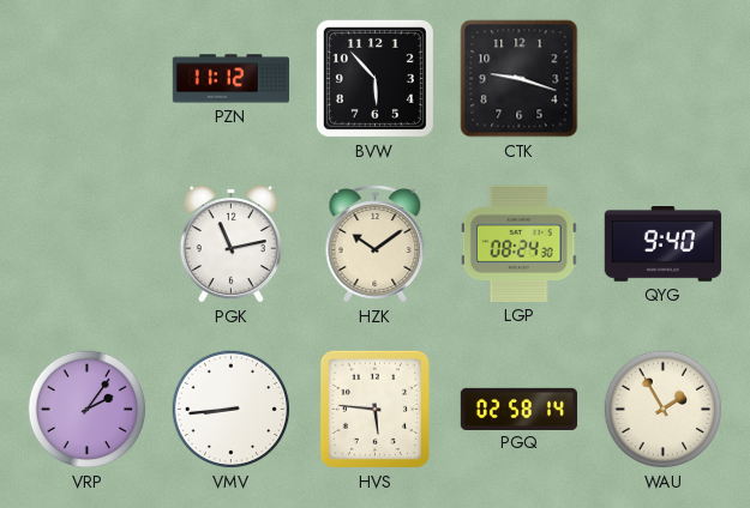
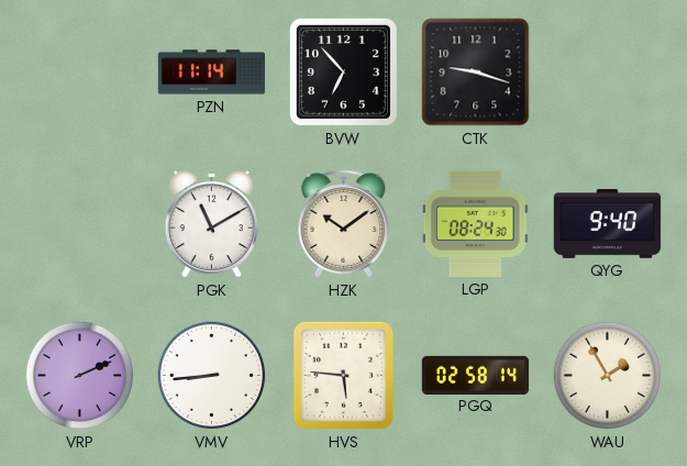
PZN: 11:12 -> 11:14
BVW: 5:53 -> 6:53
PGK: 11:13 -> 11:10
VRP: 2:06 -> 2:11
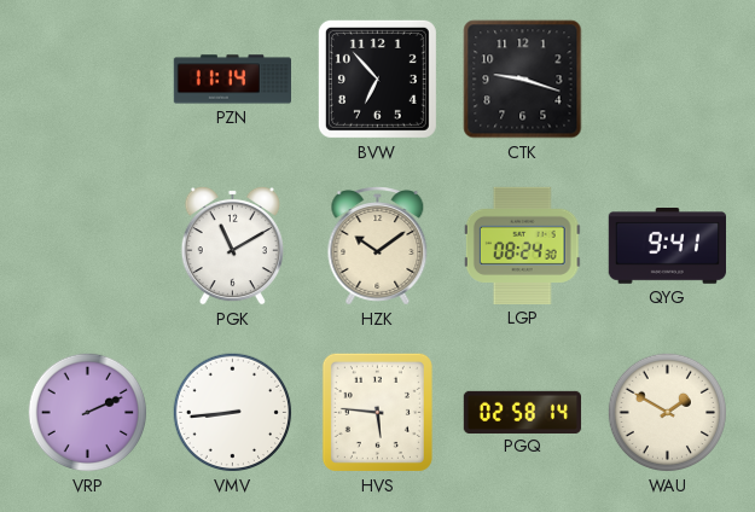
QYG: 9:40 -> 9:41
WAU: 1:55 -> 1:50
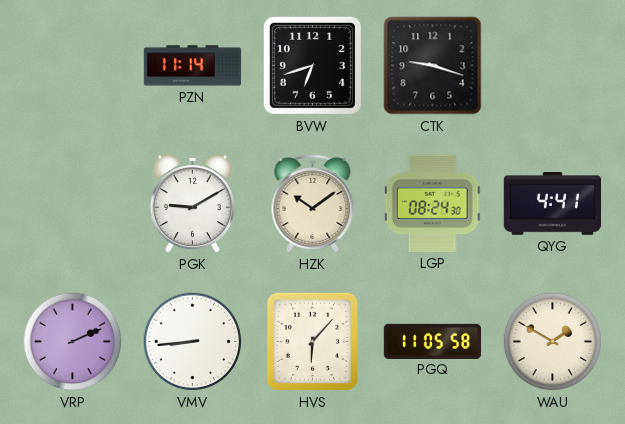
BVW: 6:53 -> 6:42
PGK: 11:10 -> 9:10
QYG: 9:41 -> 4:41
HVS: 5:46 -> 6:07
PGQ: 02:58 -> 11:05
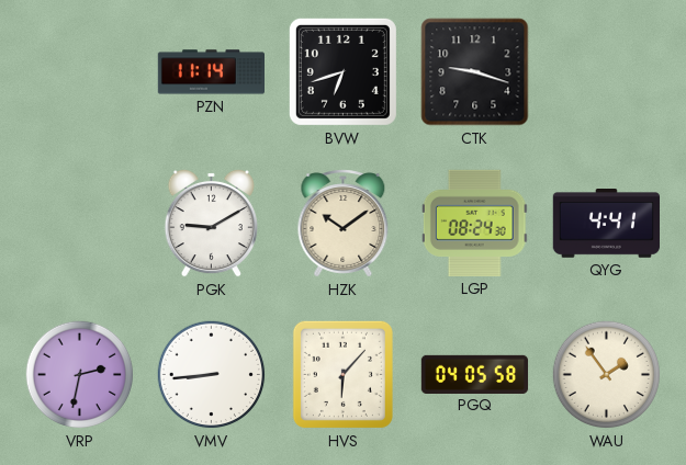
VRP: 2:11 -> 2:32
PGQ: 11:05 -> 04:05
WAU: 1:50 -> 1:54
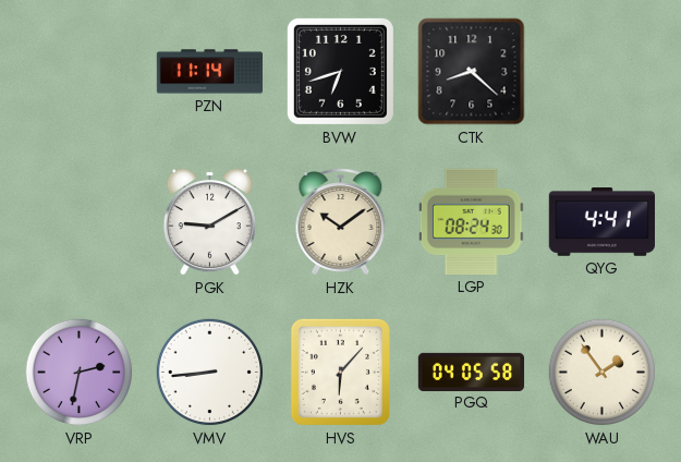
CTK: 9:18 -> 8:22
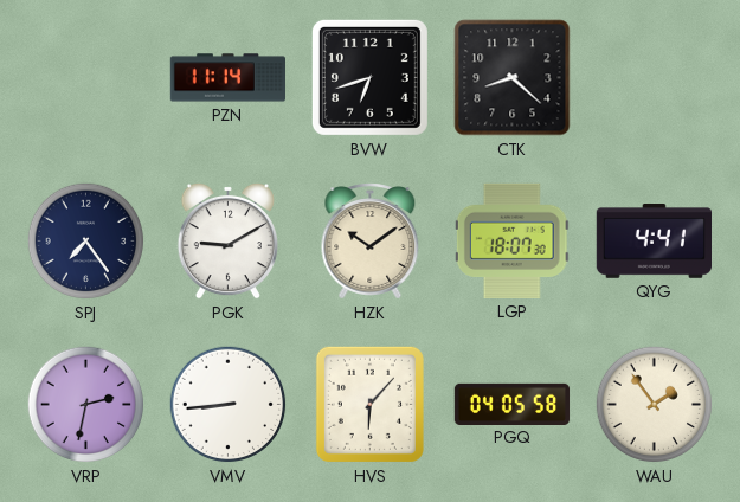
SPJ: none -> 7:24
LGP: 08:24 -> 18:07
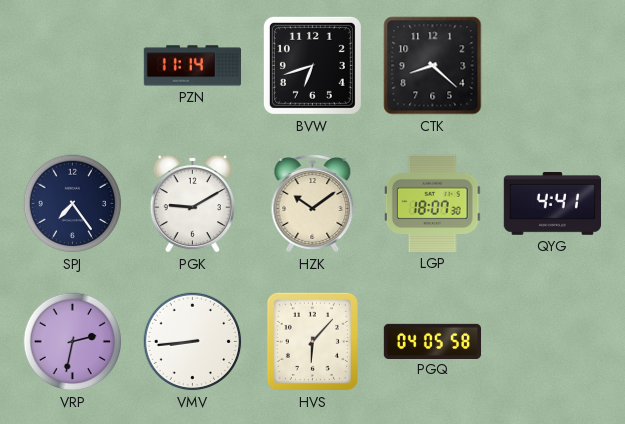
WAU: 1:54 -> none
